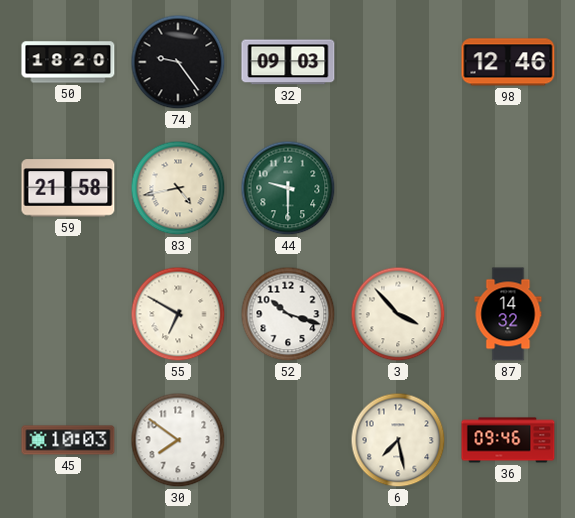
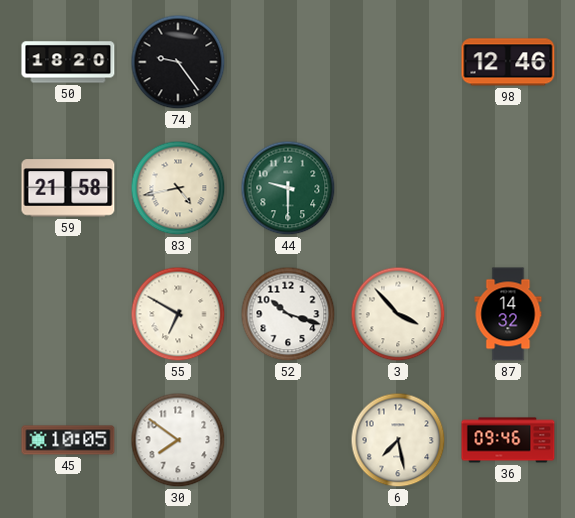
32: 09:03 -> none
45: 10:03 -> 10:05
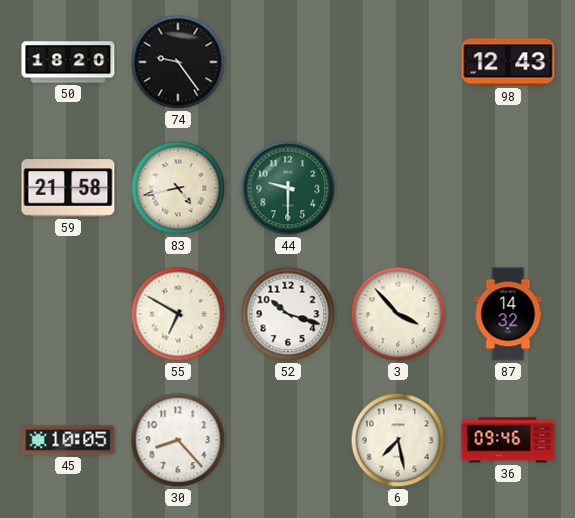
98: 12:46 -> 12:43
30: 7:51 -> 8:23
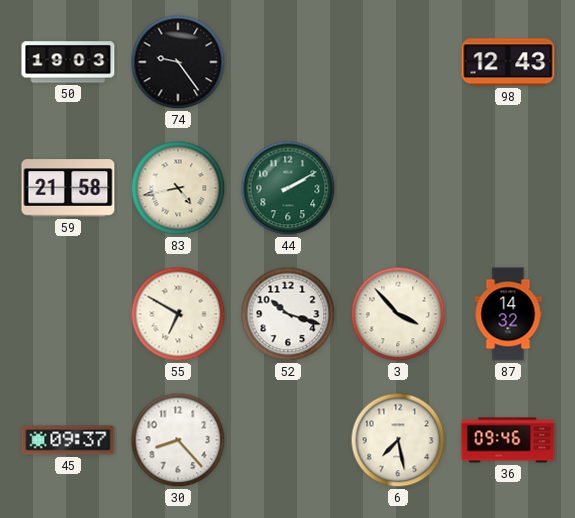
50: 18:20 -> 19:03
44: 9:30 -> 2:10
45: 10:05 -> 09:37
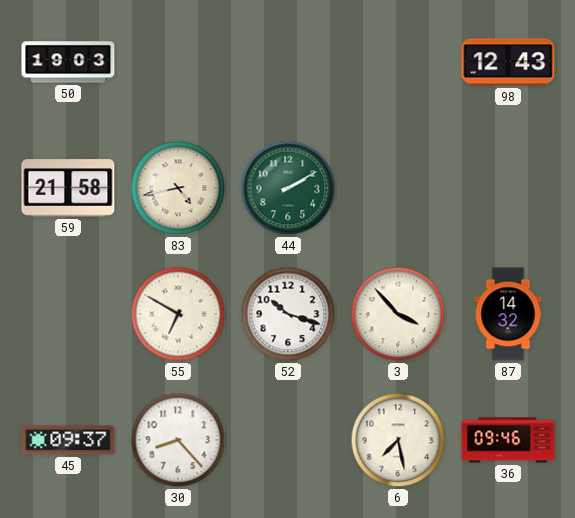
74: 9:24 -> none
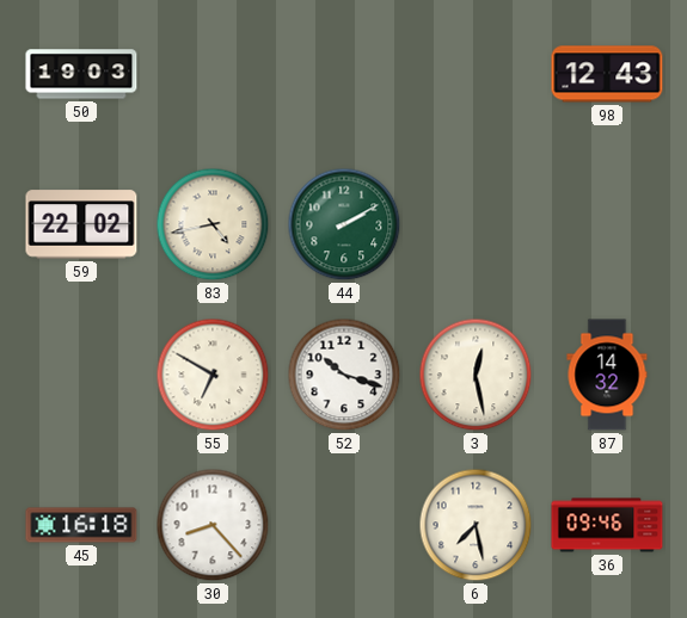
59: 21:58 -> 22:02
3: 3:53 -> 12:28
45: 09:37 -> 16:18
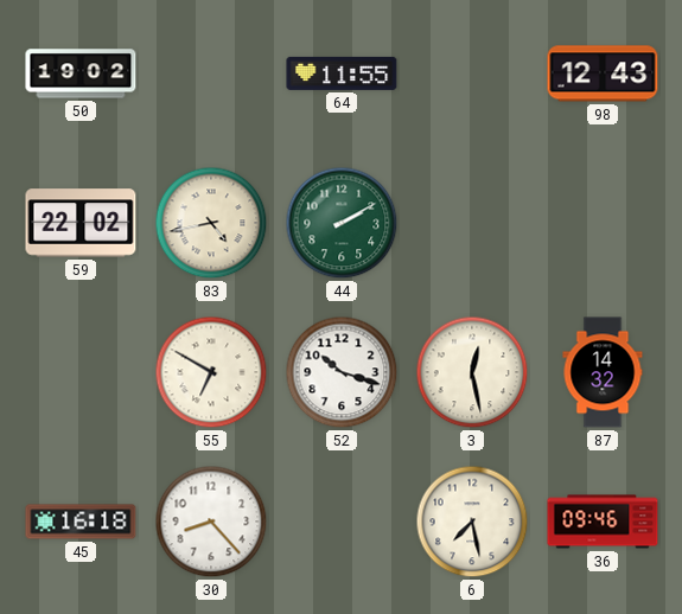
50: 19:03 -> 19:02
64: none -> 11:55
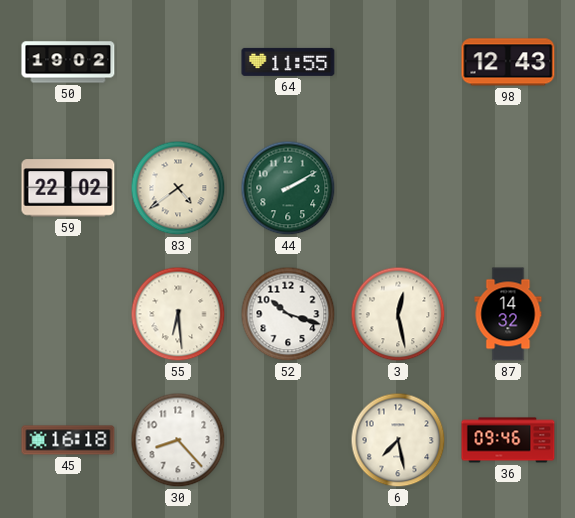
83: 4:43 -> 4:39
55: 6:50 -> 6:29
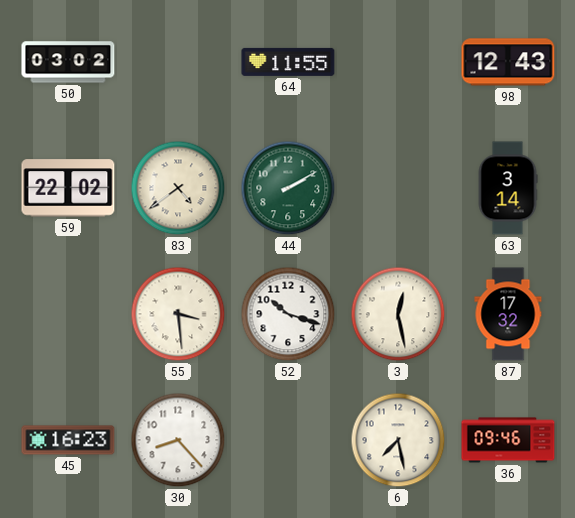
50: 19:02 -> 03:02
63: none -> 3:14
55: 6:29 -> 3:29
87: 14:32 -> 17:32
45: 16:18 -> 16:23
